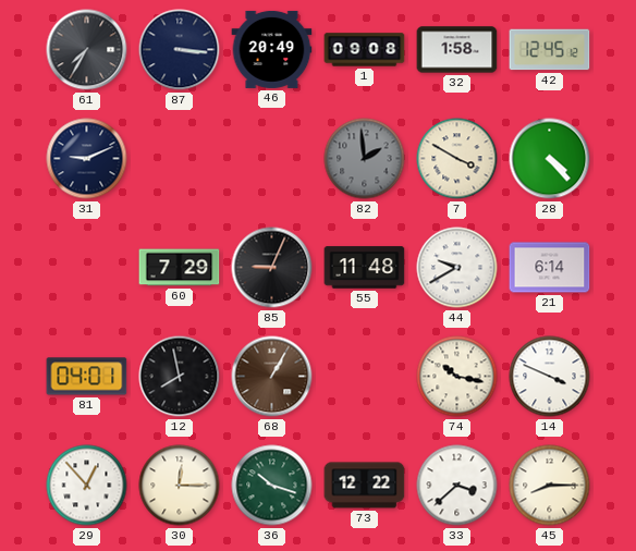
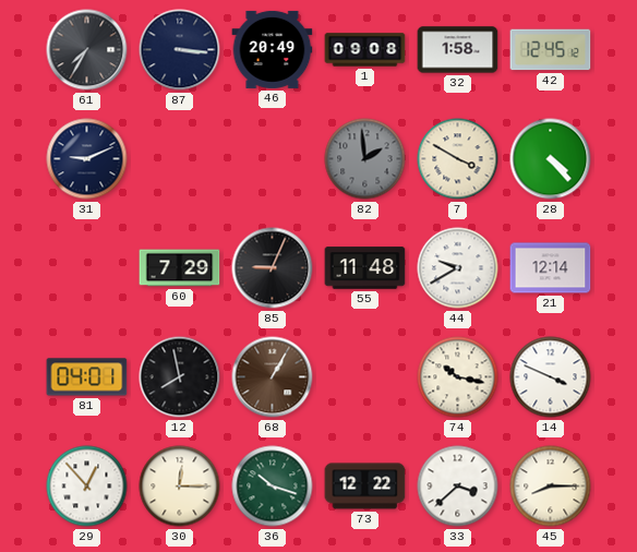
21: 6:14 -> 12:14
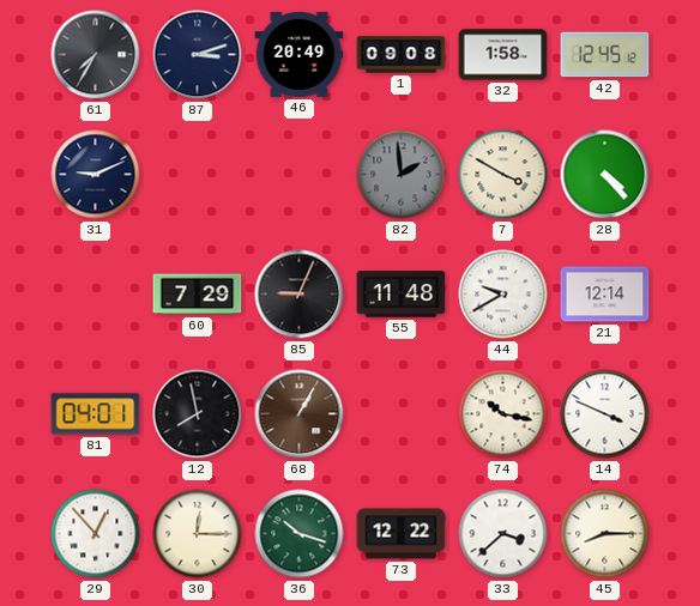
87: 3:16 -> 3:12
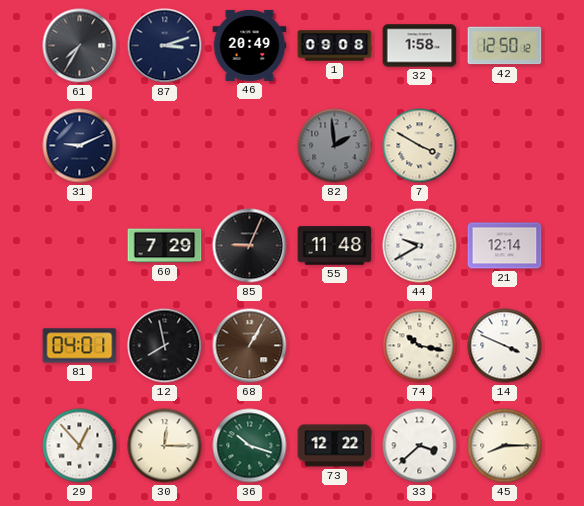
42: 12:45 -> 12:50
28: 4:23 -> none
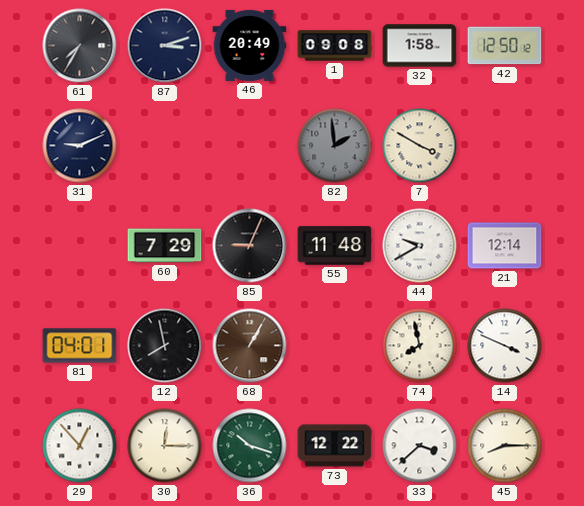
74: 10:17 -> 7:58
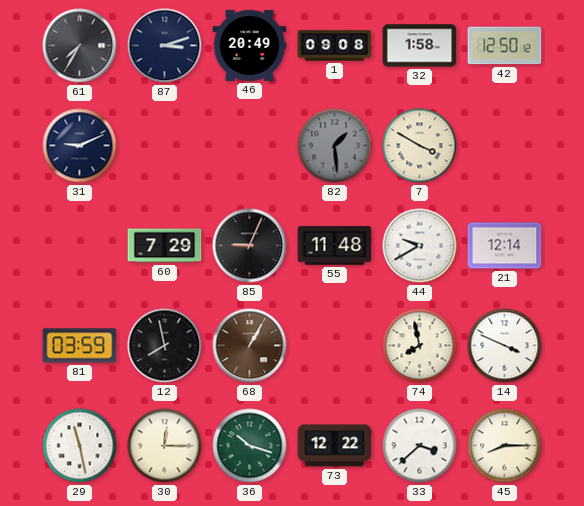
82: 1:59 -> 1:29
81: 04:01 -> 03:59
29: 12:53 -> 11:28
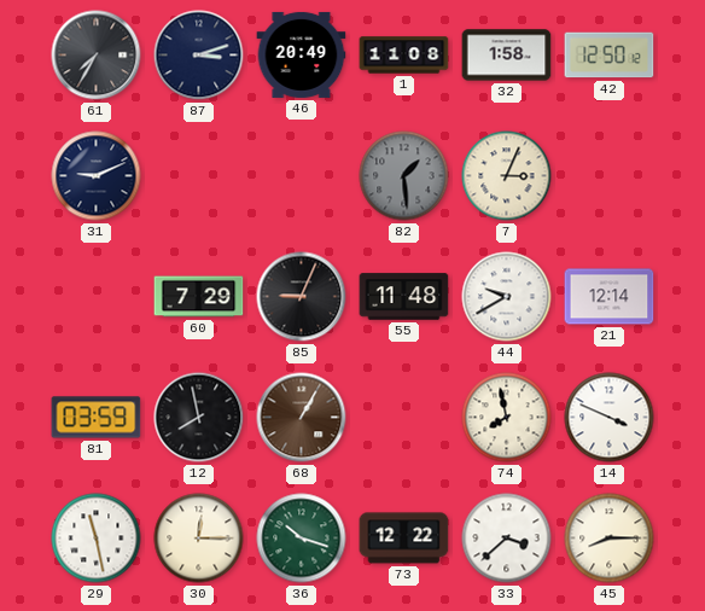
1: 09:08 -> 11:08
7: 3:50 -> 3:04
